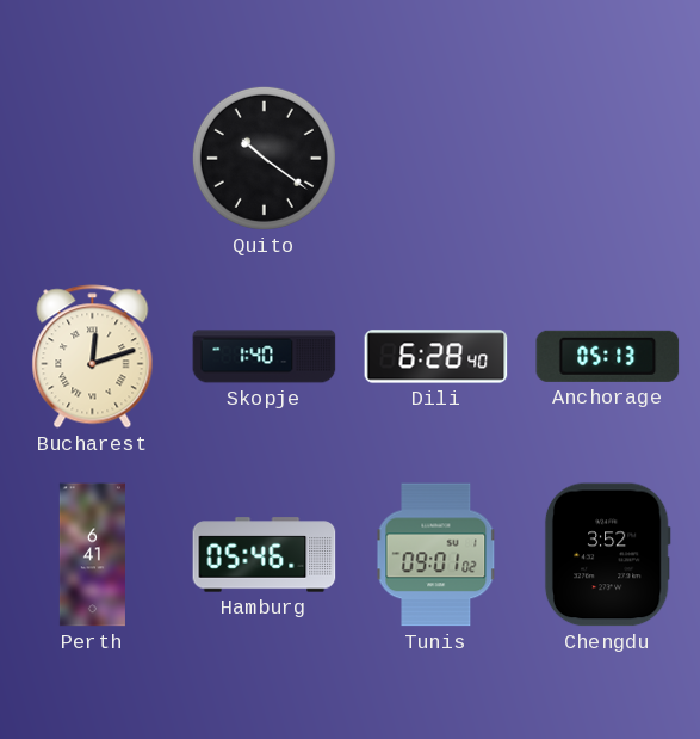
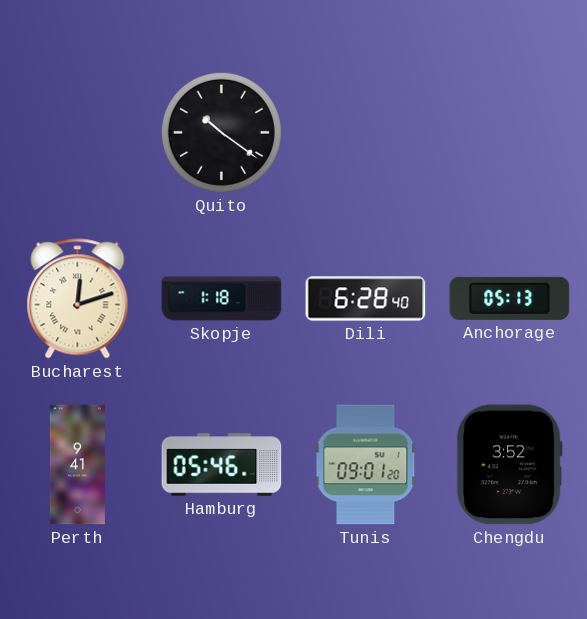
Skopje: 1:40 -> 1:18
Perth: 6:41 -> 9:41
Tunis: 09:01:02 -> 09:01:20
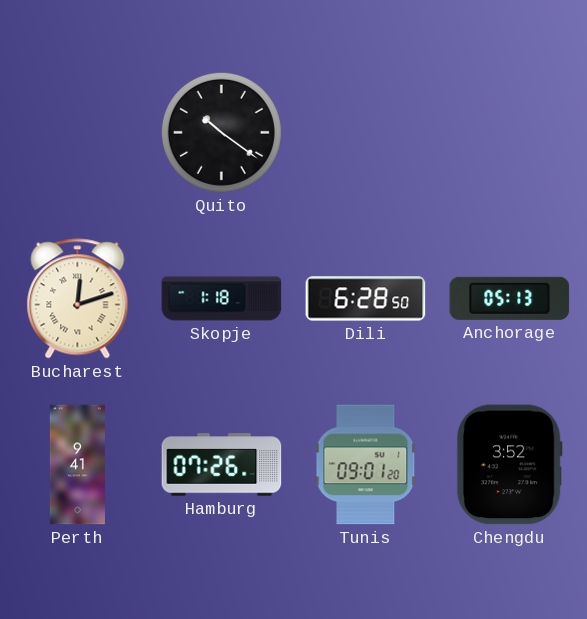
Dili: 6:28:40 -> 6:28:50
Hamburg: 05:46 -> 07:26
